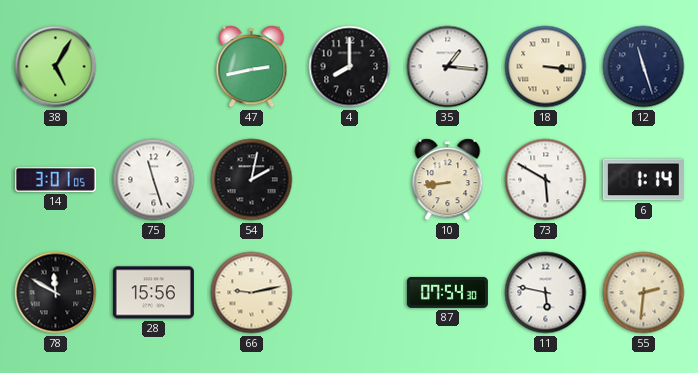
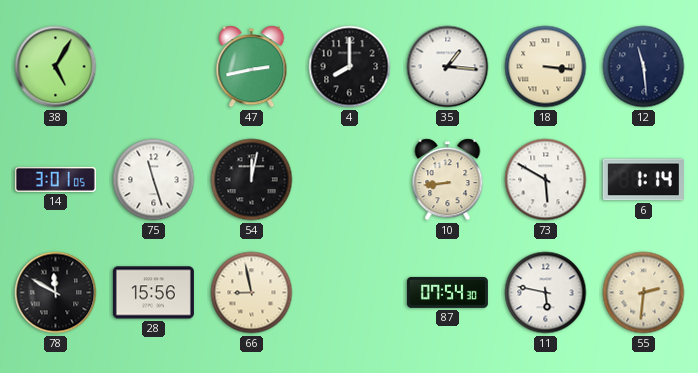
12: 11:27 -> 11:29
54: 2:02 -> 12:02
66: 9:13 -> 8:58
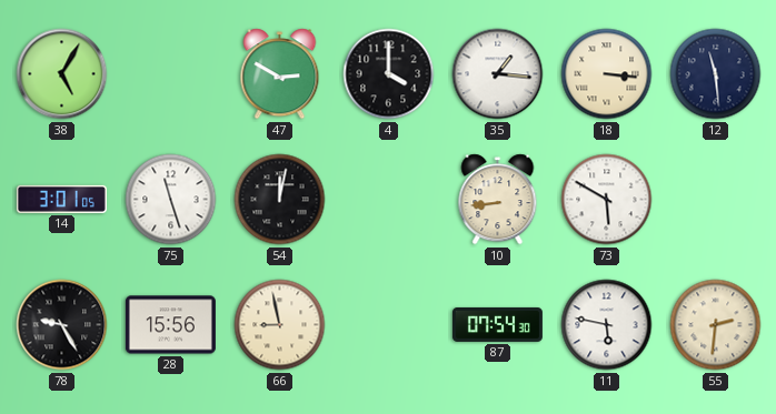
47: 2:43 -> 2:50
4: 8:00 -> 4:00
6: 1:14 -> none
78: 11:50 -> 9:25
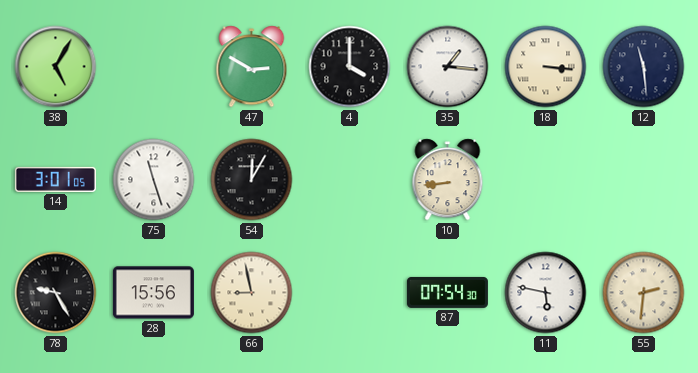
54: 12:02 -> 12:05
73: 5:50 -> none
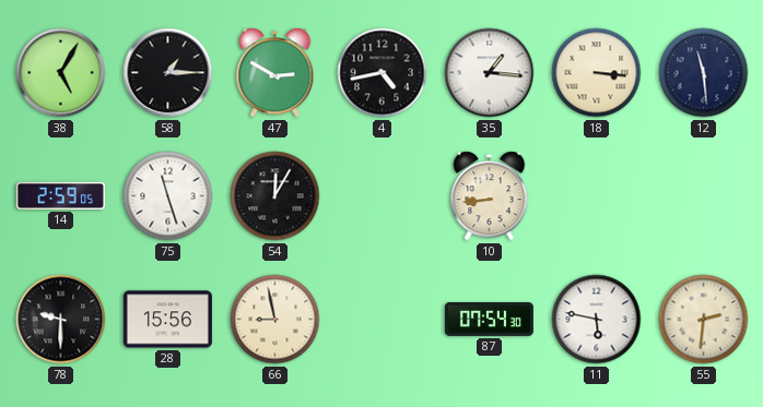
58: none -> 1:15
4: 4:00 -> 4:43
14: 3:01 -> 2:59
78: 9:25 -> 9:30
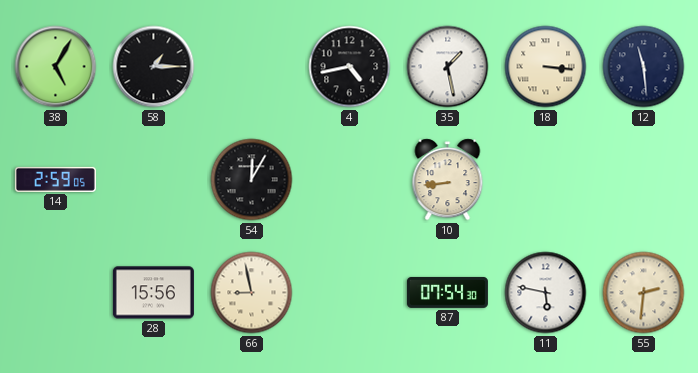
47: 2:50 -> none
35: 1:16 -> 1:28
75: 11:27 -> none
78: 9:30 -> none
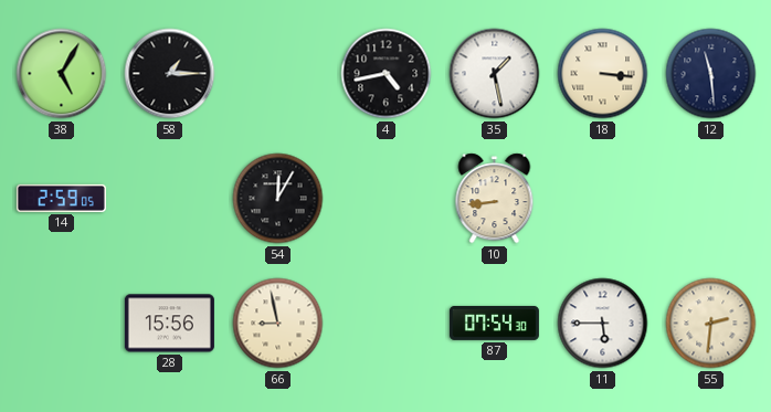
11: 5:47 -> 5:45
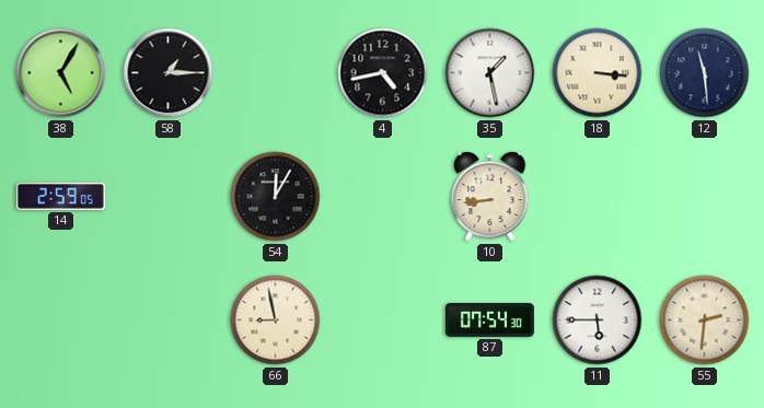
28: 15:56 -> none
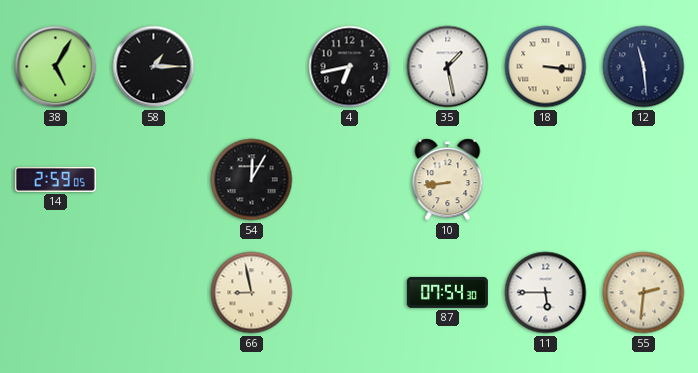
4: 4:43 -> 6:43
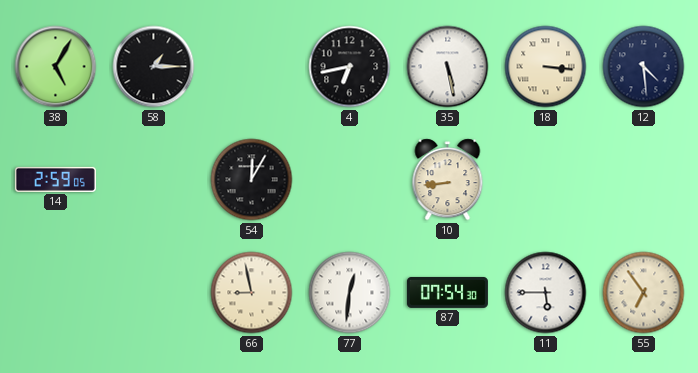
35: 1:28 -> 5:28
12: 11:29 -> 4:29
77: none -> 12:31
55: 2:31 -> 6:54
